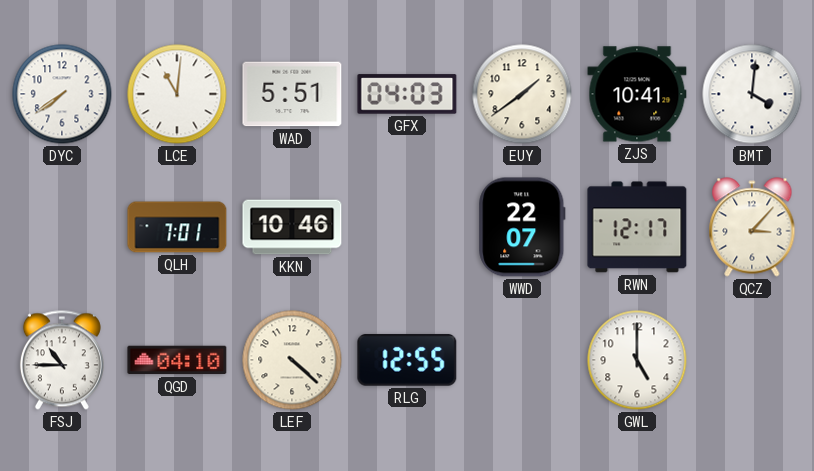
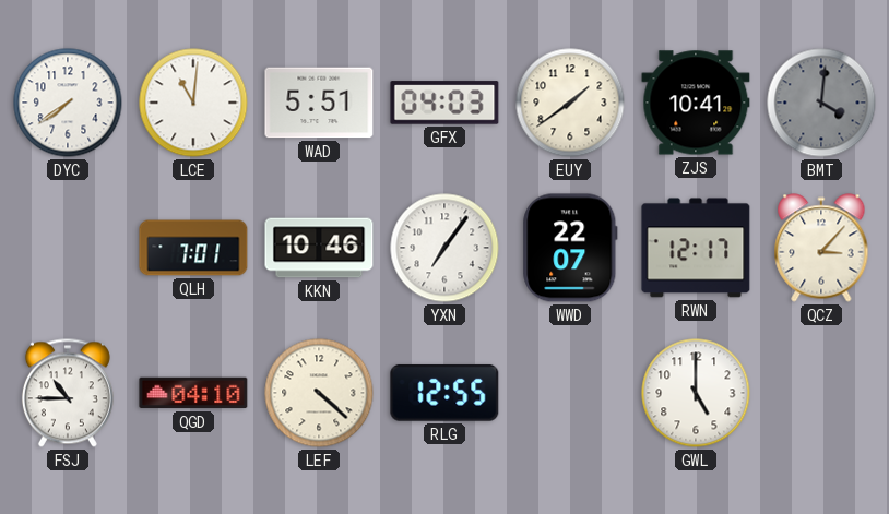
BMT dial: white -> grey
YXN: none -> 7:06
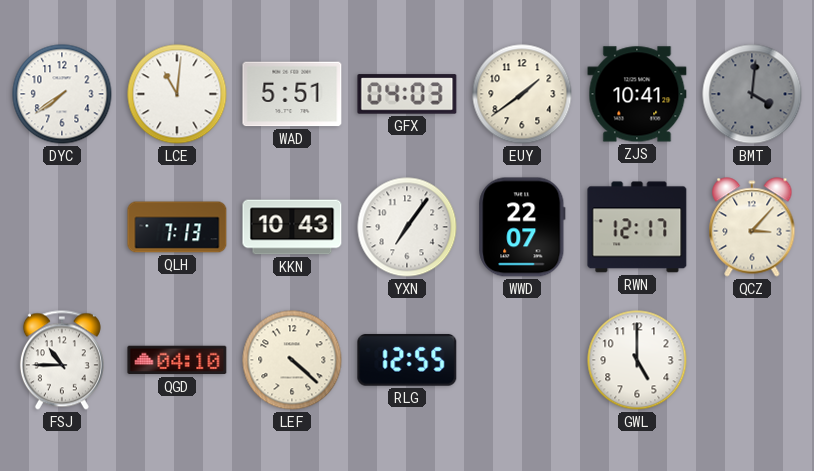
QLH: 7:01 -> 7:13
KKN: 10:46 -> 10:43
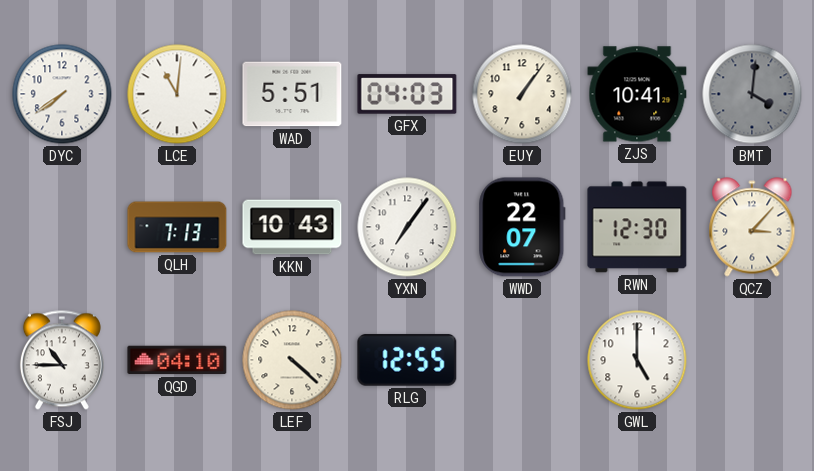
EUY: 1:39 -> 1:06
RWN: 12:17 -> 12:30
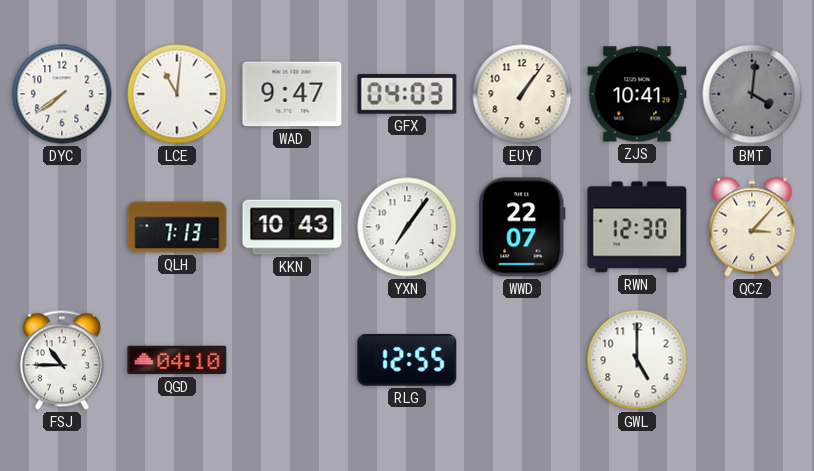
WAD: 5:51 -> 9:47
LEF: 4:22 -> none
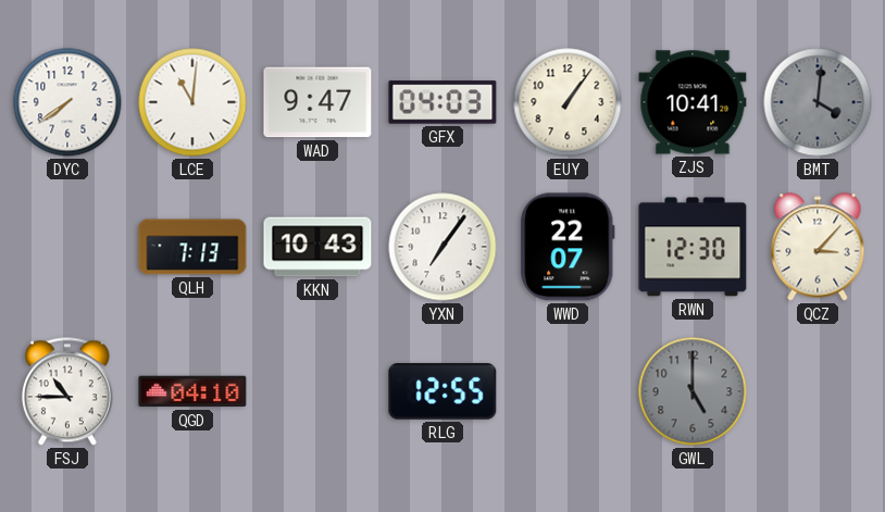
GWL dial: white -> grey
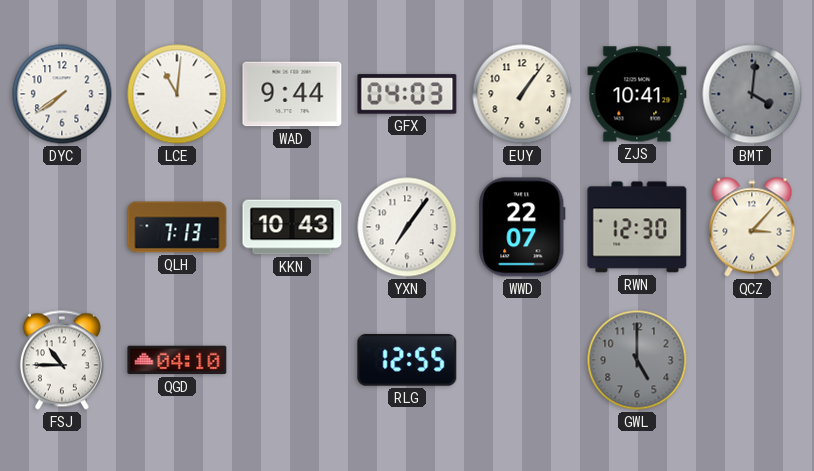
WAD: 9:47 -> 9:44
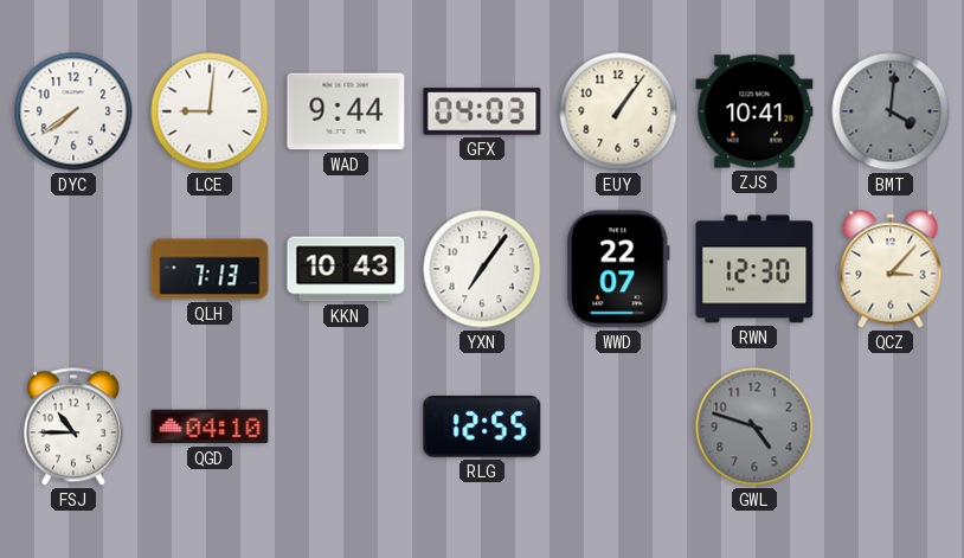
LCE: 11:01 -> 9:01
GWL: 5:00 -> 4:48
